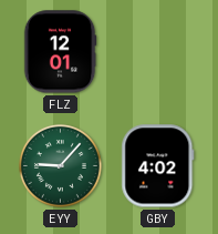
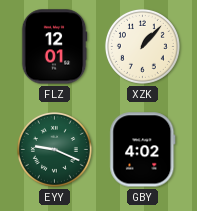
XZK: none -> 1:07
EYY: 9:07 -> 9:19
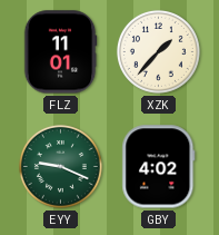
FLZ: 12:01 -> 11:01
XZK: 1:07 -> 1:37
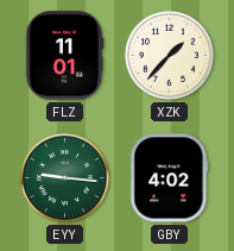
EYY: 9:19 -> 9:16
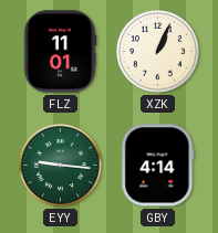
XZK: 1:37 -> 1:04
GBY: 4:02 -> 4:14
